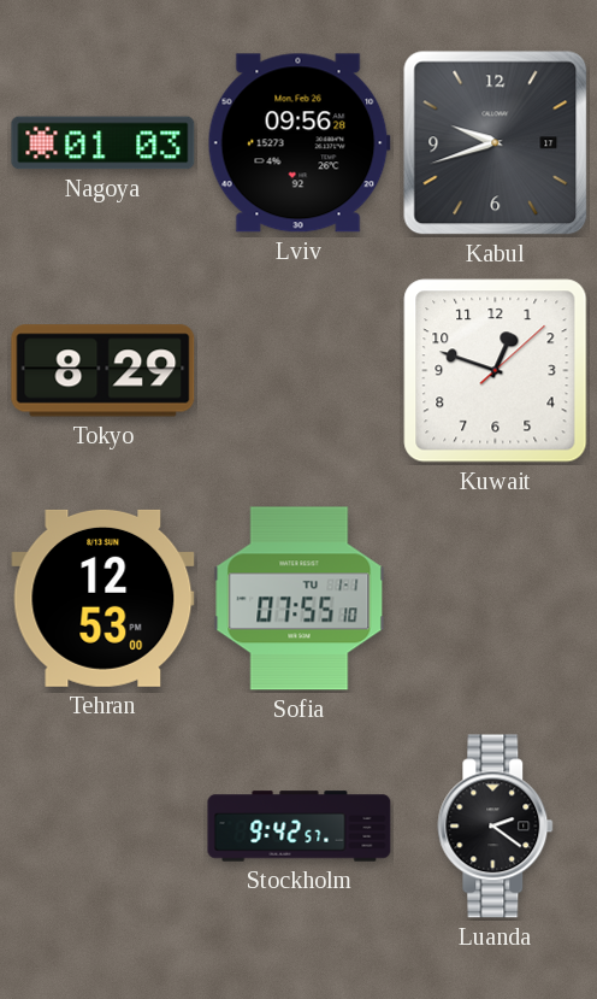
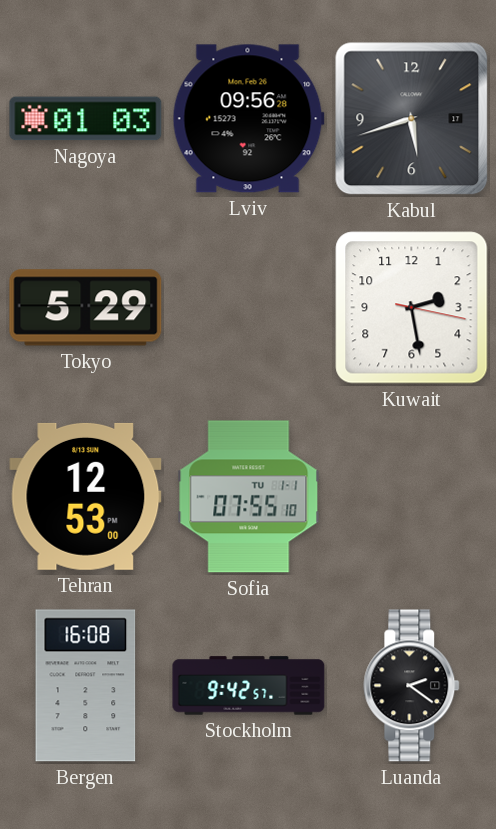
Kabul: 9:42 -> 5:42
Tokyo: 8:29 -> 5:29
Kuwait: 12:48 -> 2:28
Bergen: none -> 16:08
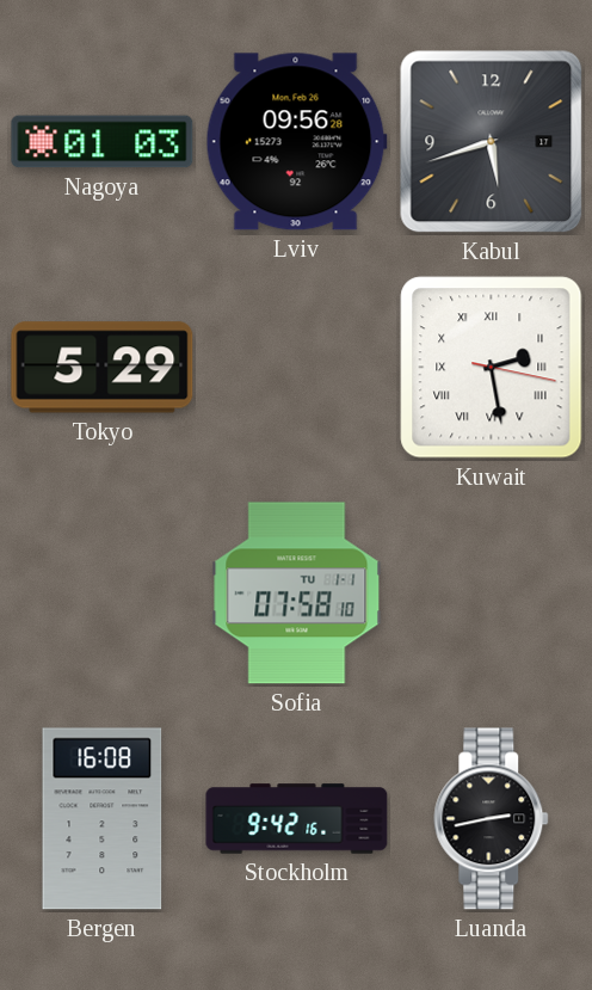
Kuwait numerals: Arabic -> Roman
Tehran: 12:53 -> none
Sofia: 07:55 -> 07:58
Stockholm: 9:42:57 -> 9:42:16
Luanda: 2:21 -> 2:43
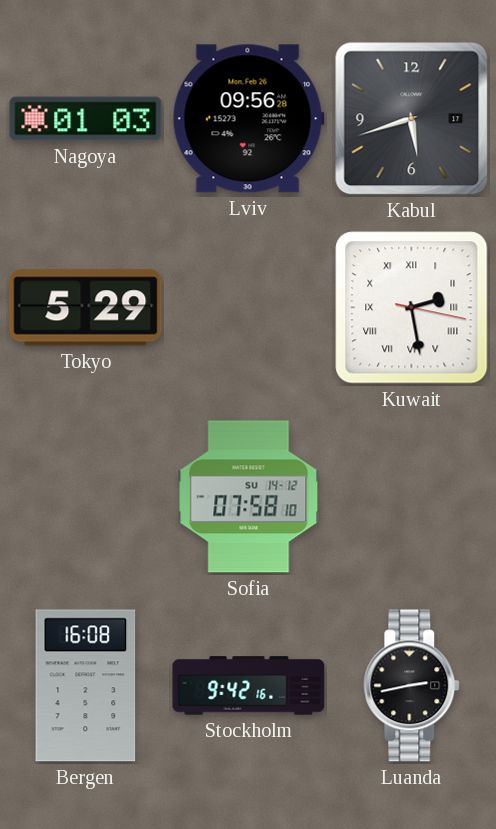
Sofia date: TU 1-1 -> SU 14-12
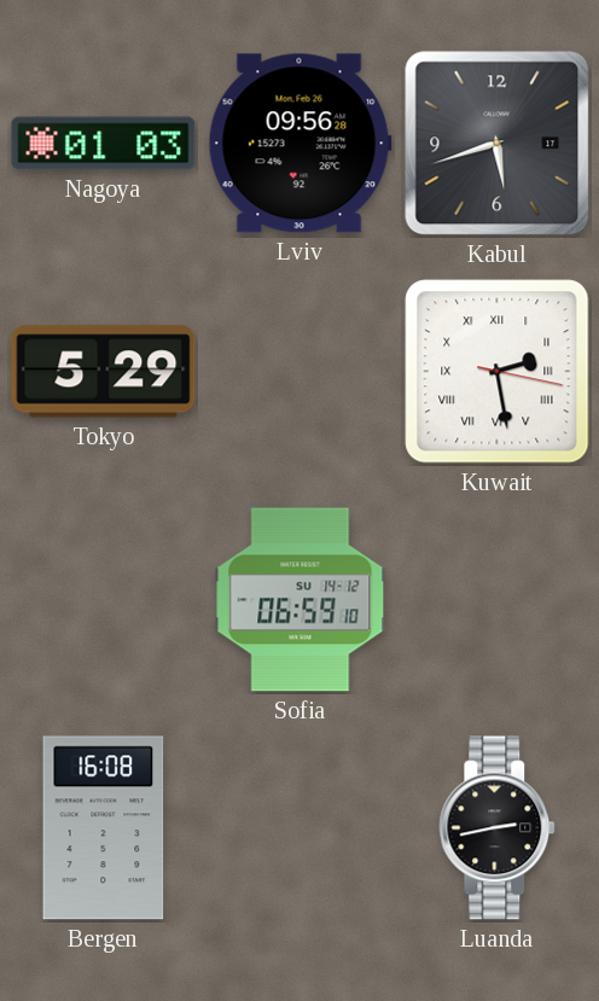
Sofia: 07:58 -> 06:59
Stockholm: 9:42 -> none
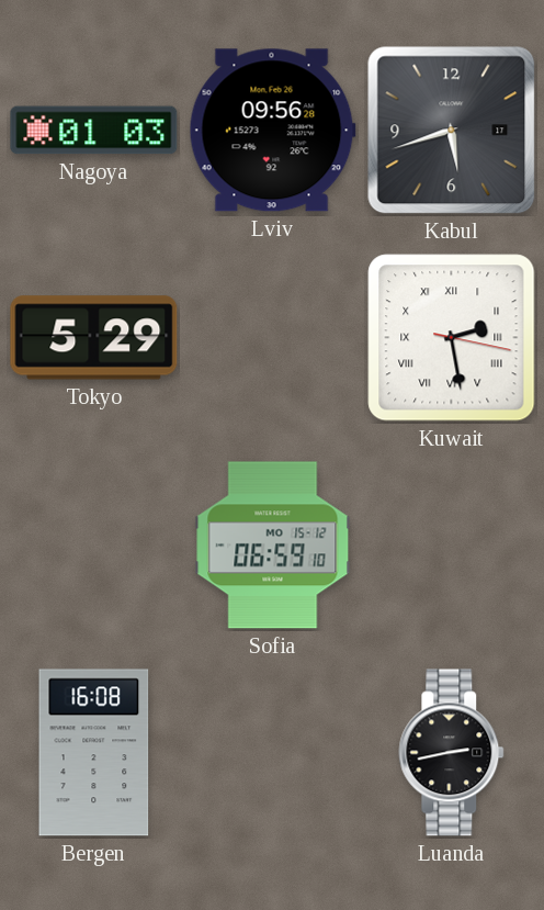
Sofia date: SU 14-12 -> MO 15-12
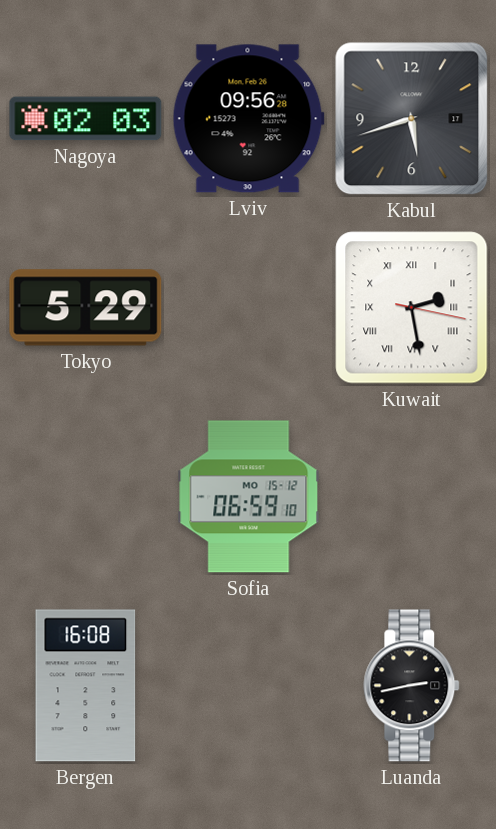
Nagoya: 01:03 -> 02:03
